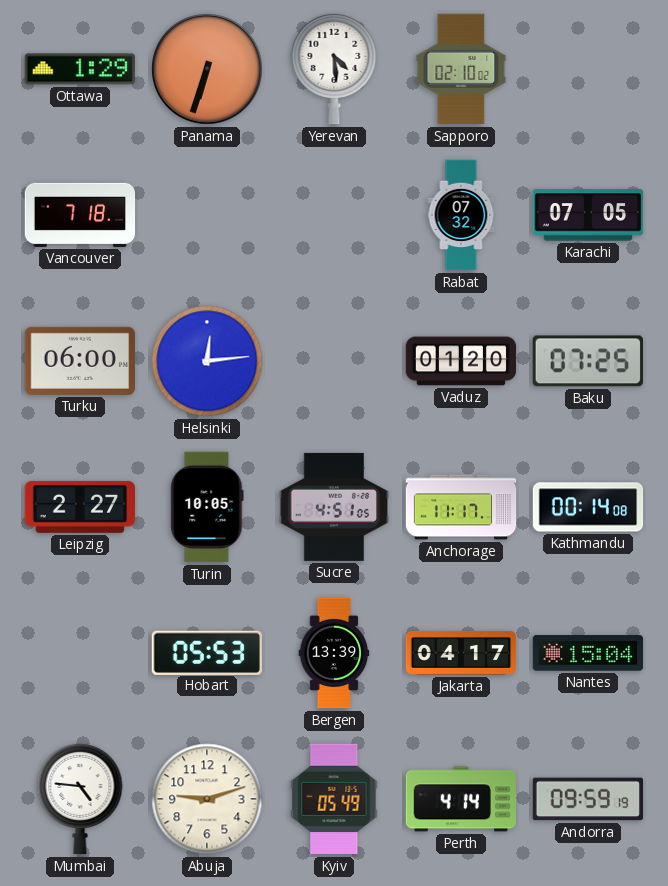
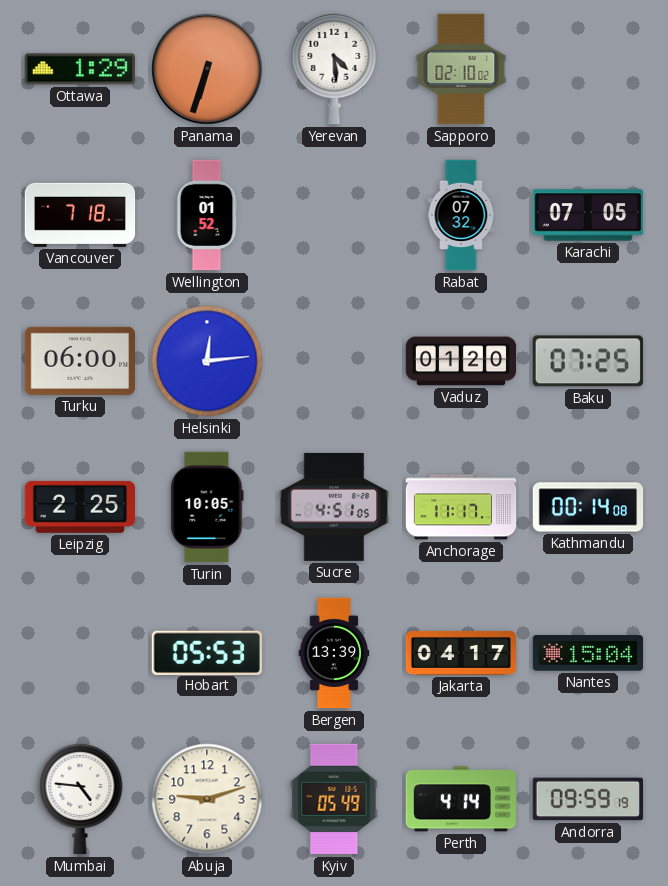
Wellington: none -> 01:52
Leipzig: 2:27 -> 2:25
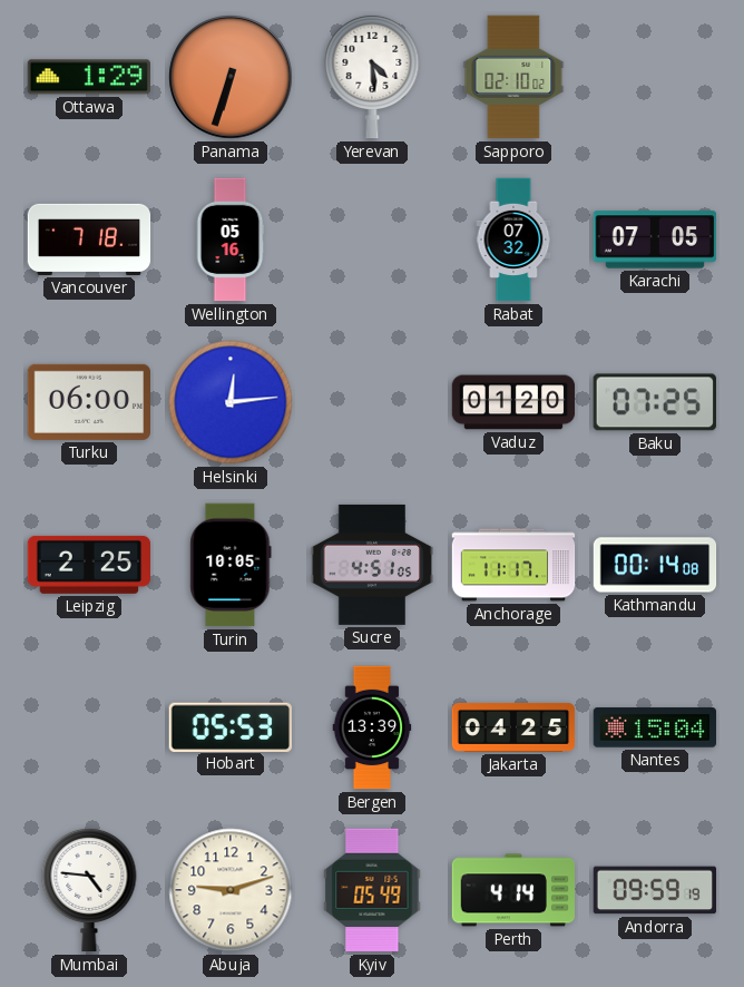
Wellington: 01:52 -> 05:16
Jakarta: 04:17 -> 04:25
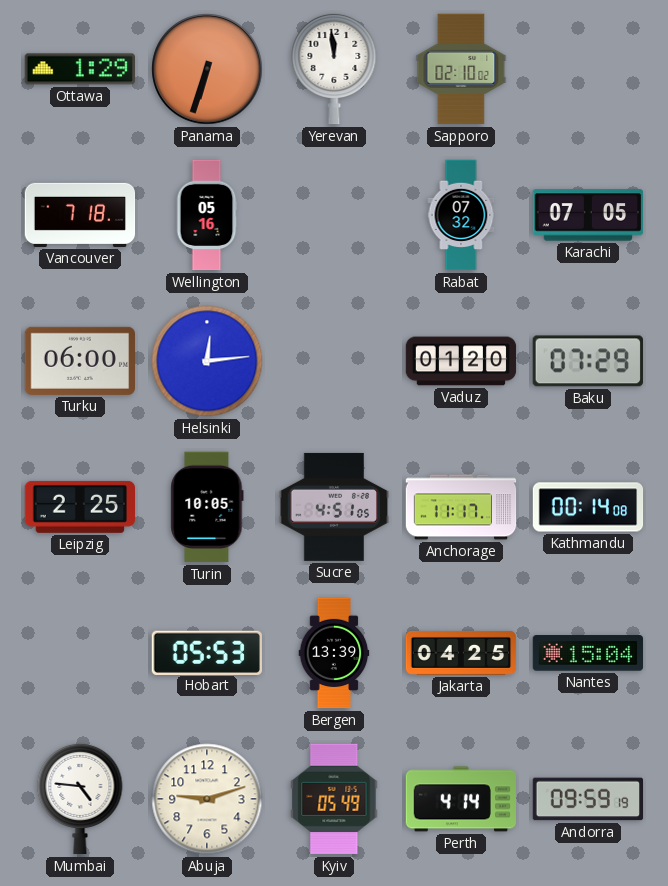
Yerevan: 4:29 -> 11:59
Baku: 07:25 -> 07:29
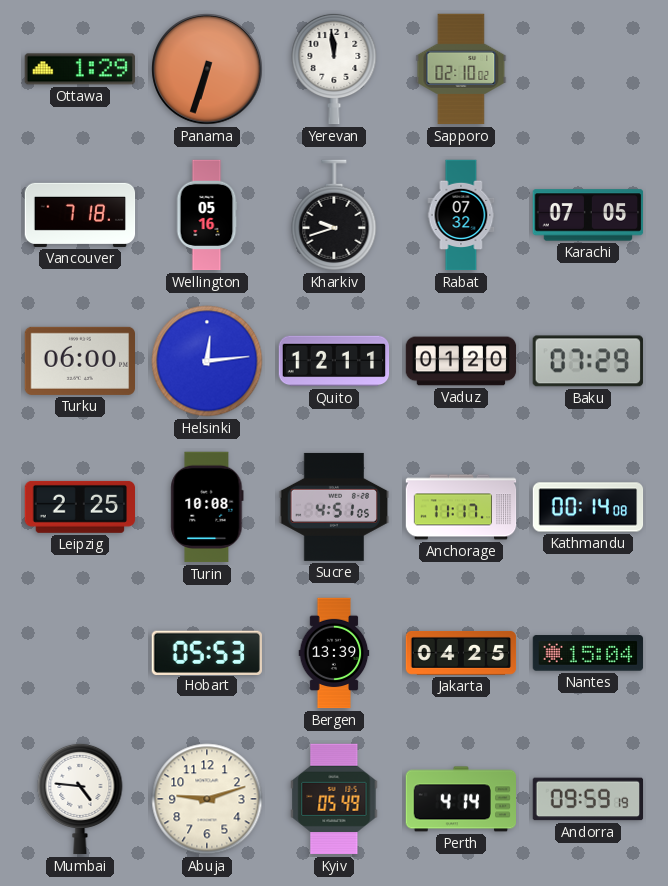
Kharkiv: none -> 9:42
Quito: none -> 12:11
Turin: 10:05 -> 10:08
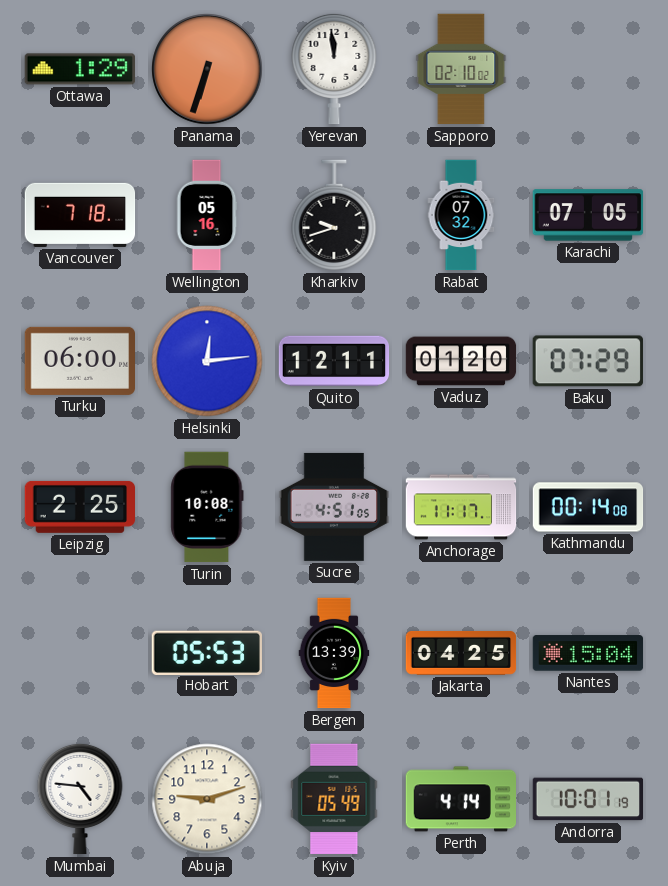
Andorra: 09:59 -> 10:01
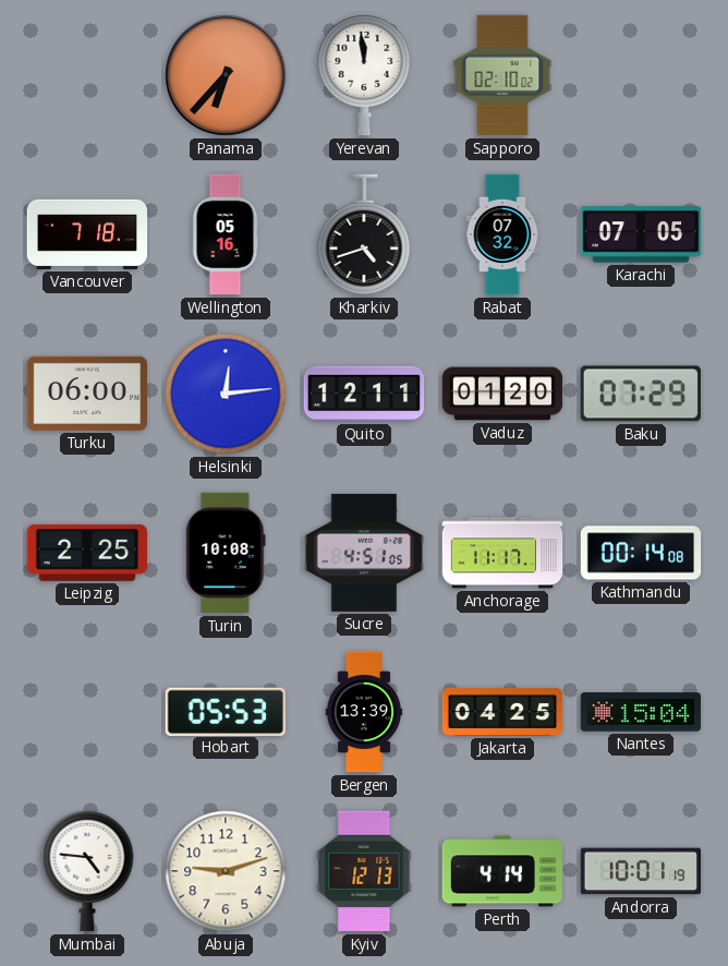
Ottawa: 1:29 -> none
Panama: 6:33 -> 6:37
Kharkiv: 9:42 -> 4:42
Kyiv: 05:49 -> 12:13
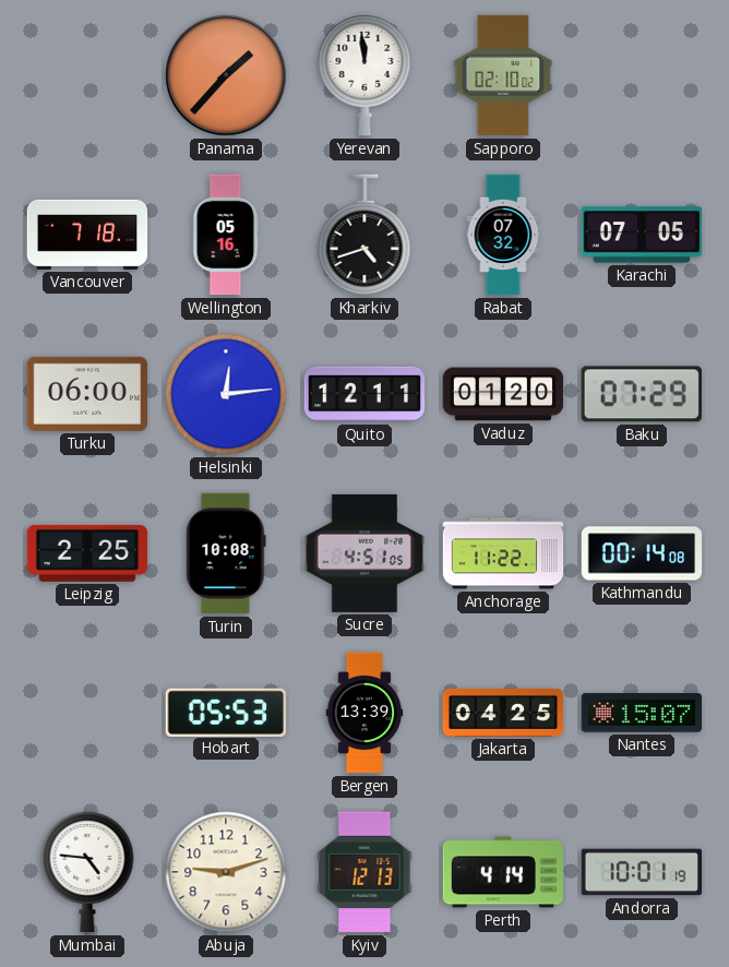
Panama: 6:37 -> 1:37
Anchorage: 11:17 -> 11:22
Nantes: 15:04 -> 15:07
